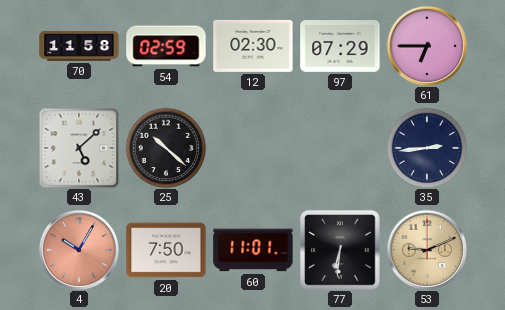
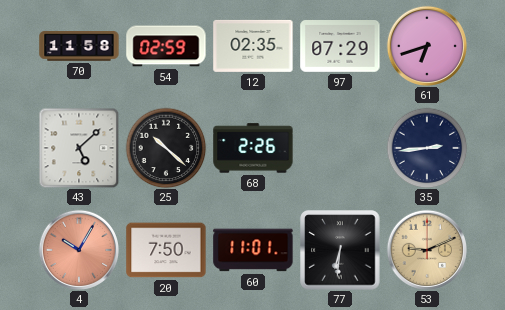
12: 02:30 -> 02:35
61: 6:45 -> 6:42
68: none -> 2:26
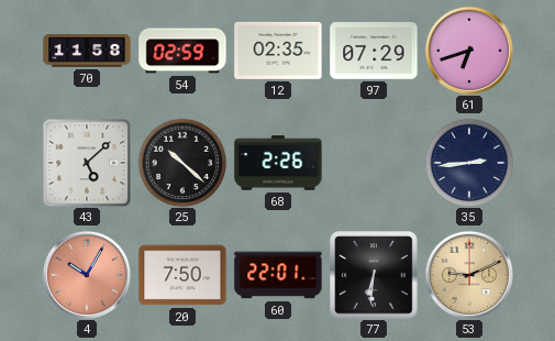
60: 11:01 -> 22:01
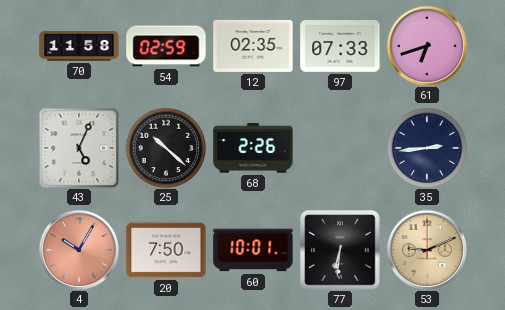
97: 07:29 -> 07:33
43: 5:08 -> 5:04
60: 22:01 -> 10:01
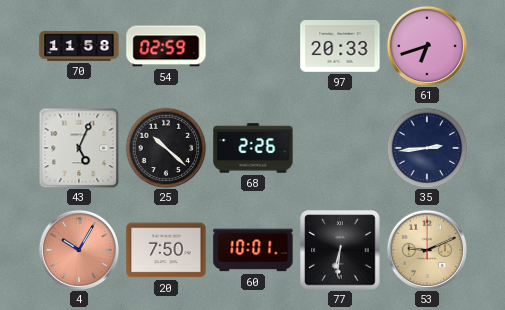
12: 02:35 -> none
97: 07:33 -> 20:33
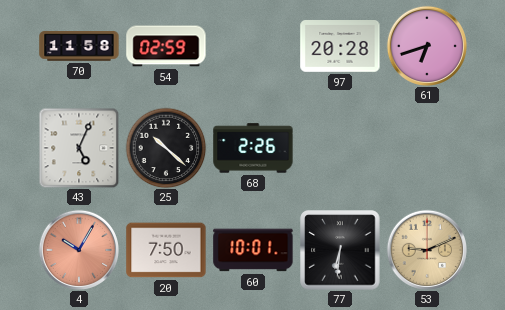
97: 20:33 -> 20:28
35: 2:44 -> none
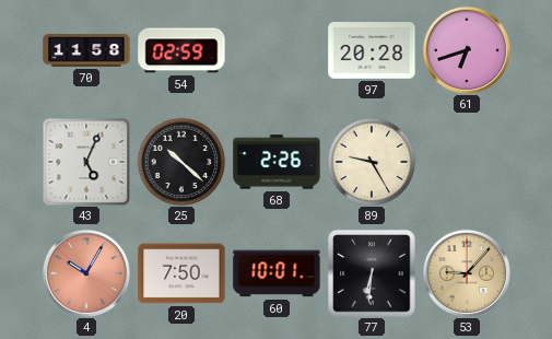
89: none -> 9:25
53: 9:11 -> 9:07
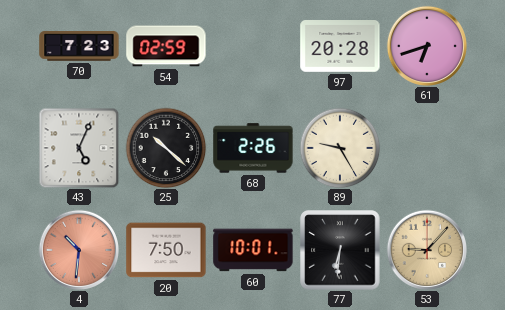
70: 11:58 -> 7:23
4: 10:05 -> 10:31
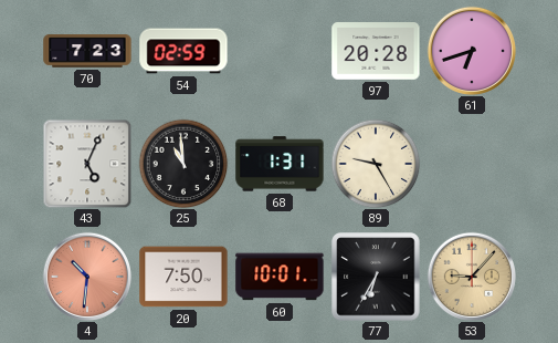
25: 10:22 -> 10:59
68: 2:26 -> 1:31
77: 6:31 -> 6:35
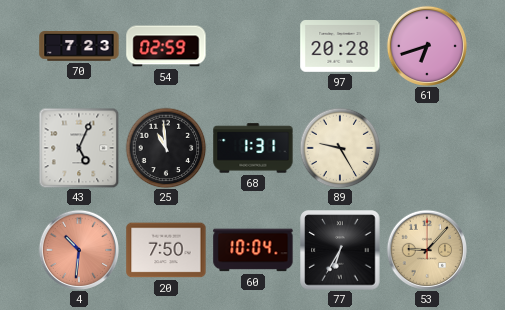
60: 10:01 -> 10:04
